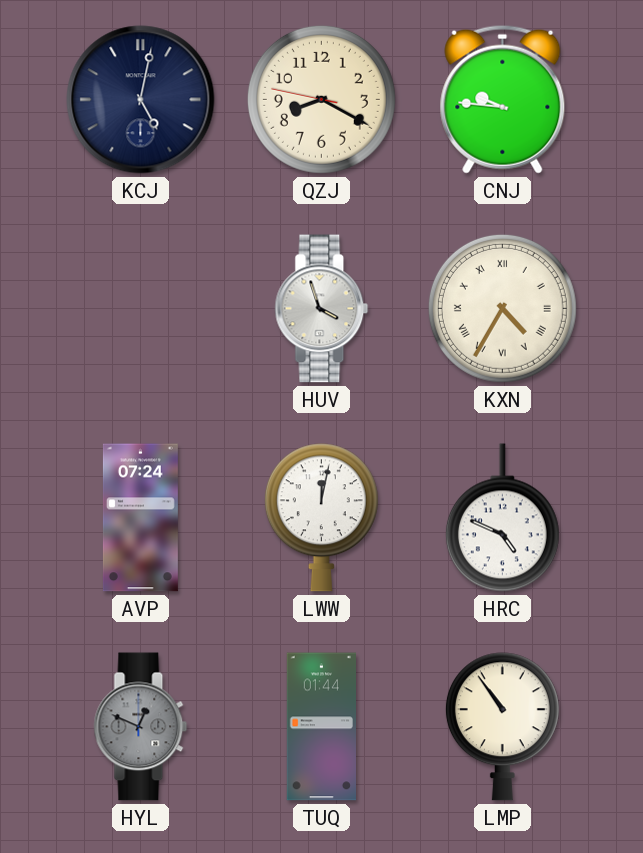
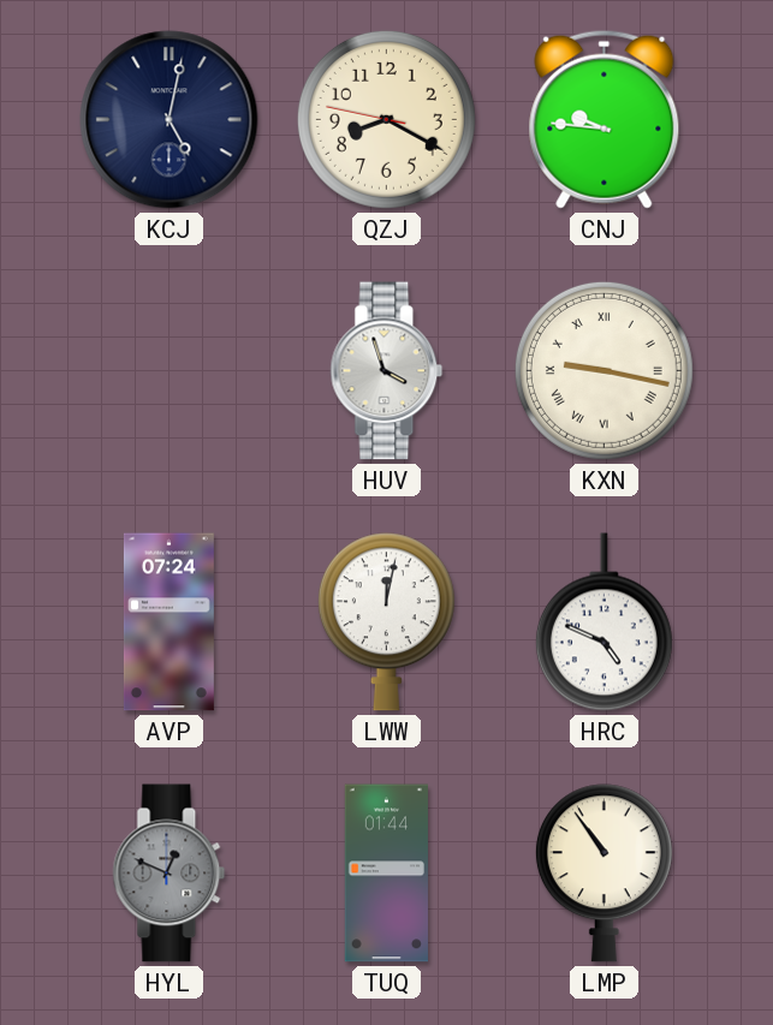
KXN: 4:35 -> 9:17
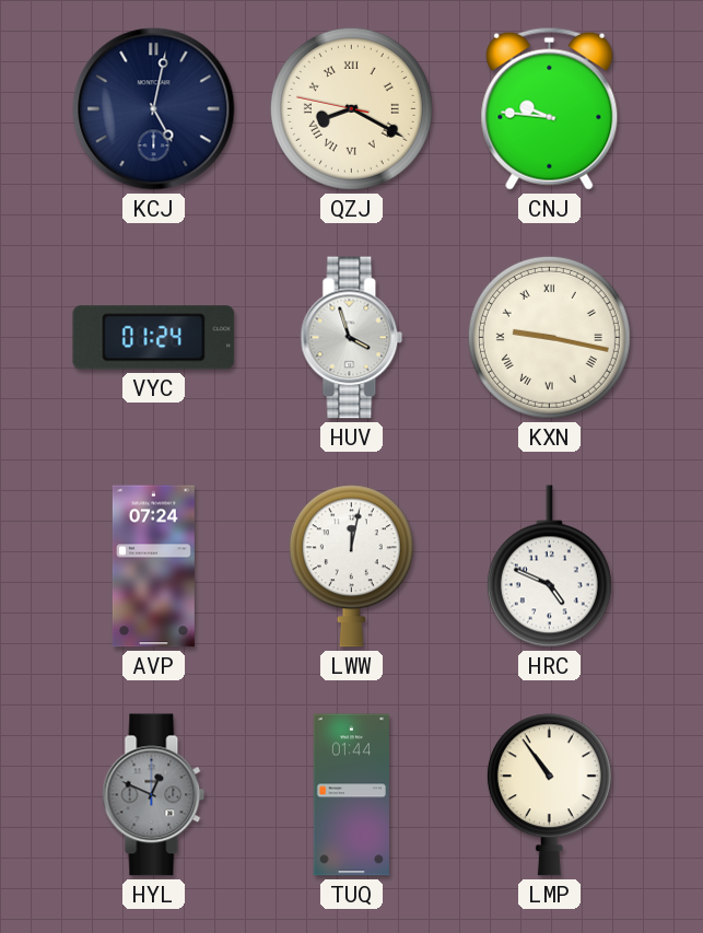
QZJ numerals: Arabic -> Roman
VYC: none -> 01:24
